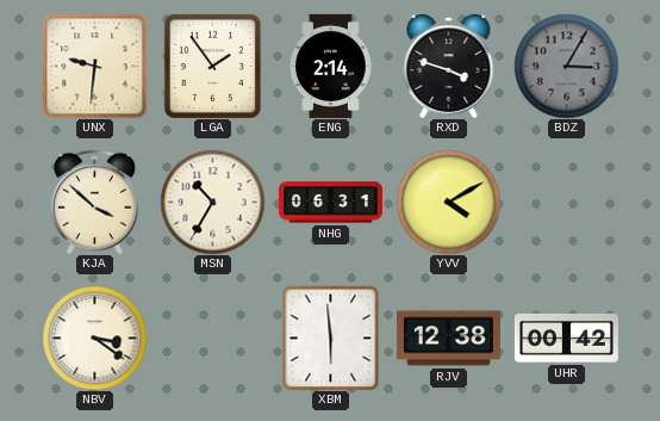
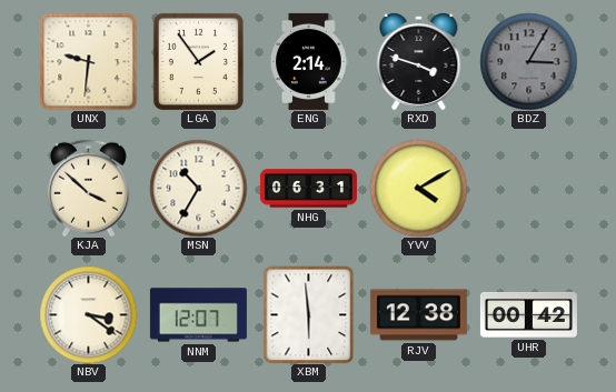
NNM: none -> 12:07
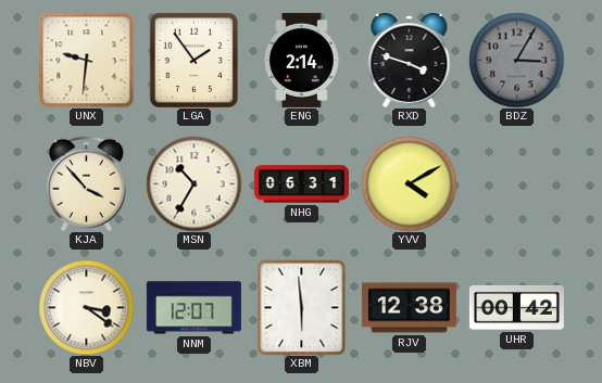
KJA: 3:52 -> 3:53
